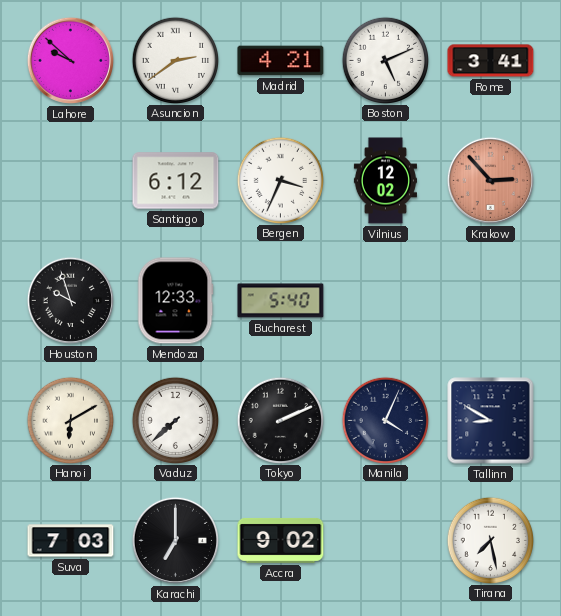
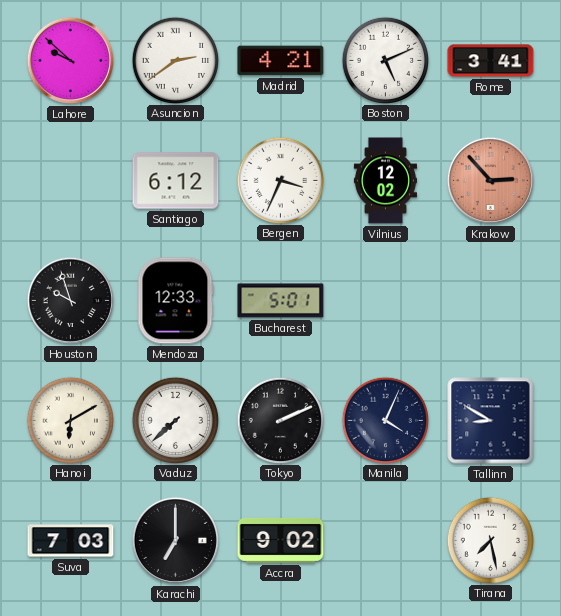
Bucharest: 5:40 -> 5:01
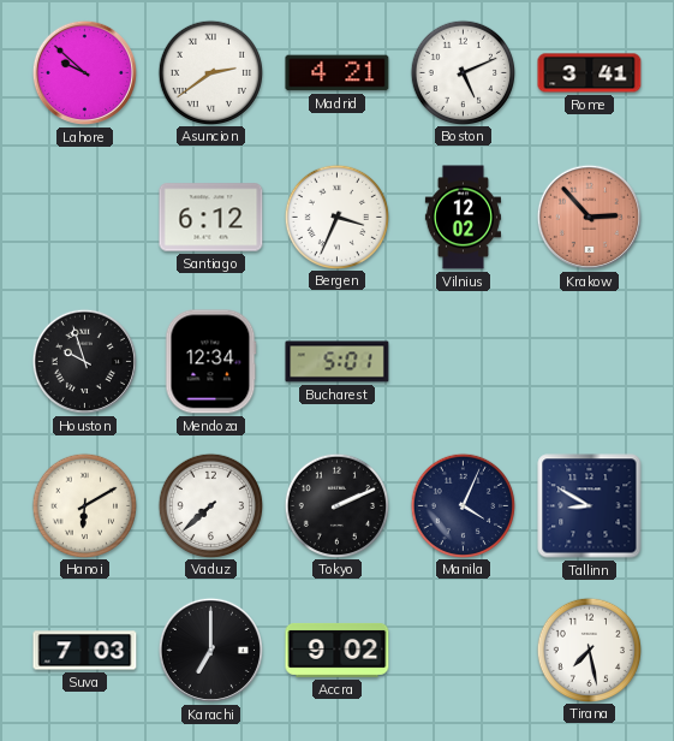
Mendoza: 12:33 -> 12:34
